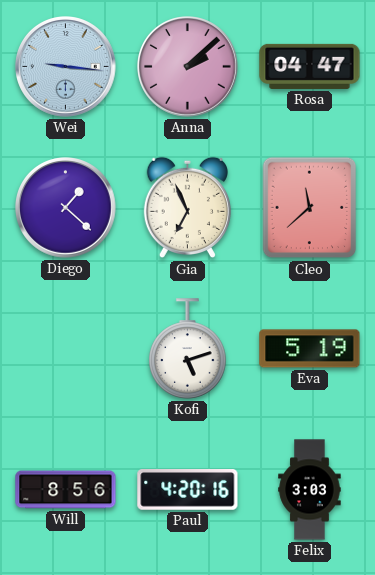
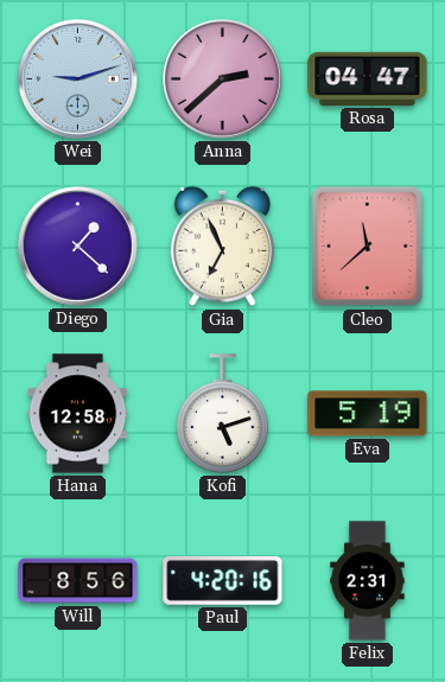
Wei: 9:16 -> 9:12
Anna: 2:08 -> 2:38
Hana: none -> 12:58
Felix: 3:03 -> 2:31
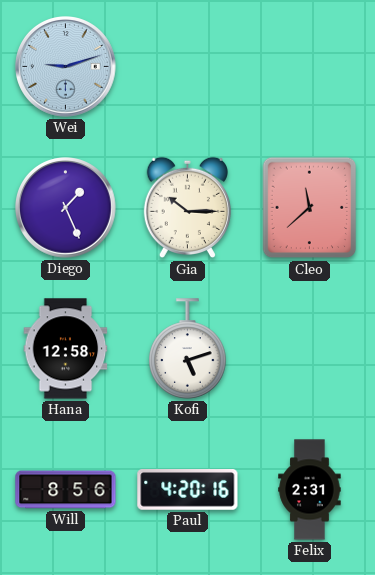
Anna: 2:38 -> none
Rosa: 04:47 -> none
Diego: 1:22 -> 1:26
Gia: 6:56 -> 10:15
Eva: 5:19 -> none
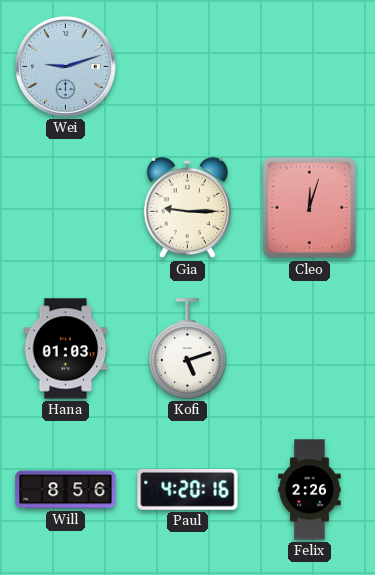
Diego: 1:26 -> none
Gia: 10:15 -> 9:15
Cleo: 11:38 -> 12:03
Hana: 12:58 -> 01:03
Felix: 2:31 -> 2:26
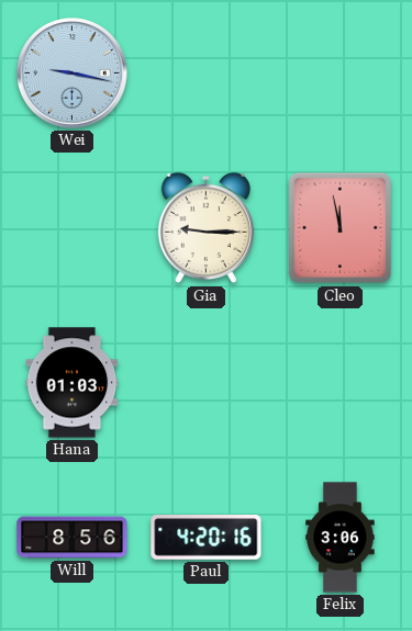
Wei: 9:12 -> 9:17
Cleo: 12:03 -> 11:58
Kofi: 5:12 -> none
Felix: 2:26 -> 3:06
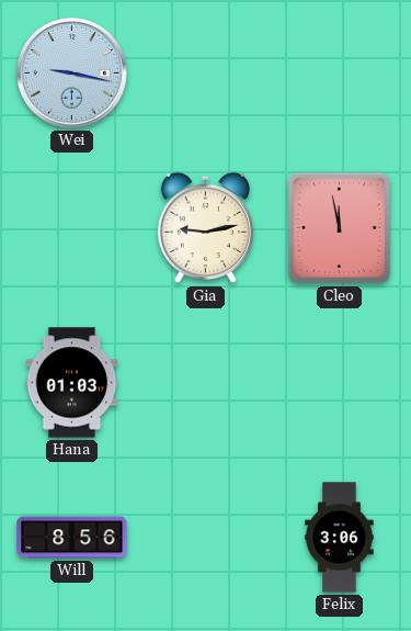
Gia: 9:15 -> 9:13
Paul: 4:20 -> none
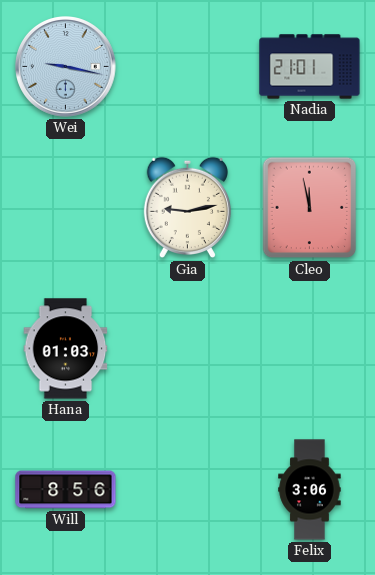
Nadia: none -> 21:01
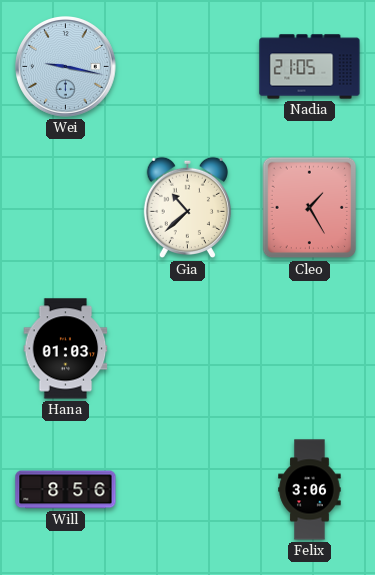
Nadia: 21:01 -> 21:05
Gia: 9:13 -> 10:38
Cleo: 11:58 -> 1:25
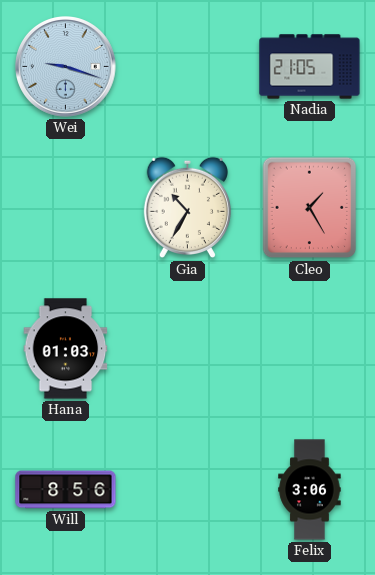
Wei: 9:17 -> 9:18
Gia: 10:38 -> 10:35
